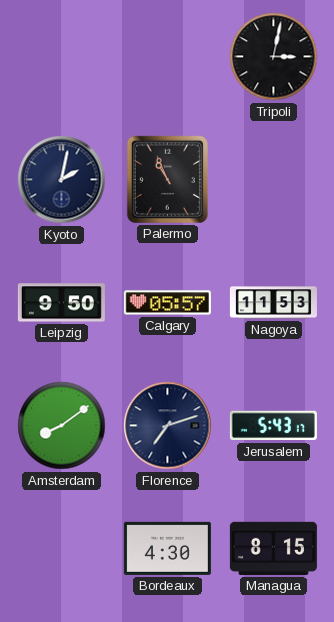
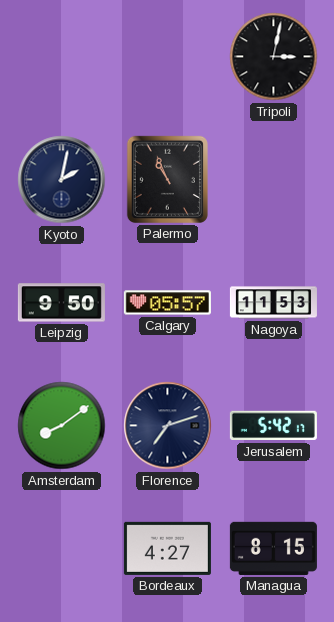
Jerusalem: 5:43 -> 5:42
Bordeaux: 4:30 -> 4:27
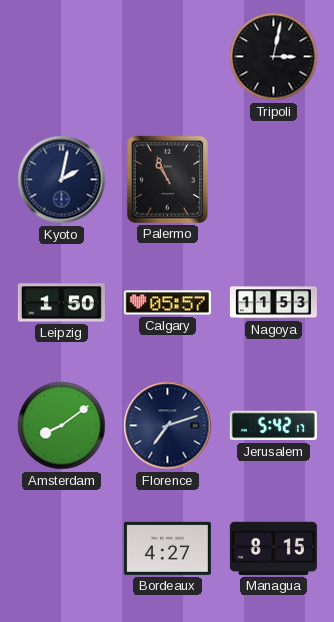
Leipzig: 9:50 -> 1:50
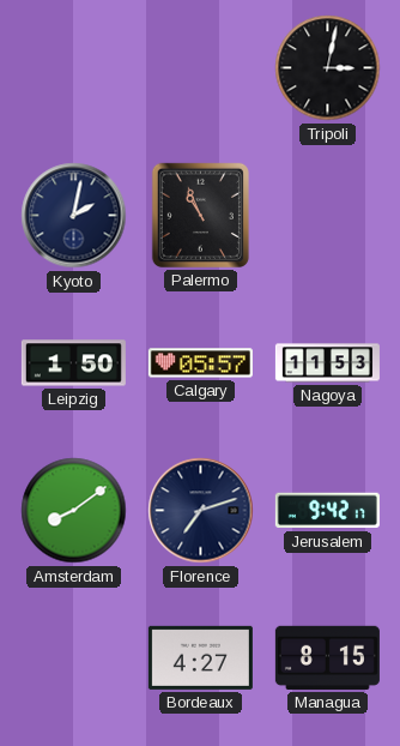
Jerusalem: 5:42 -> 9:42
